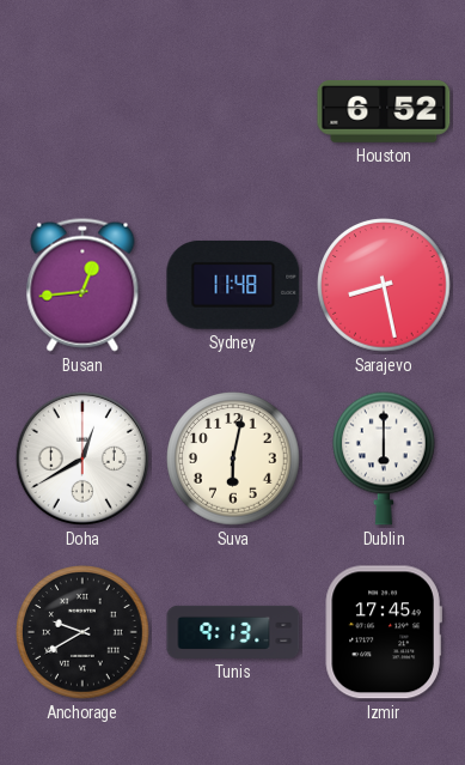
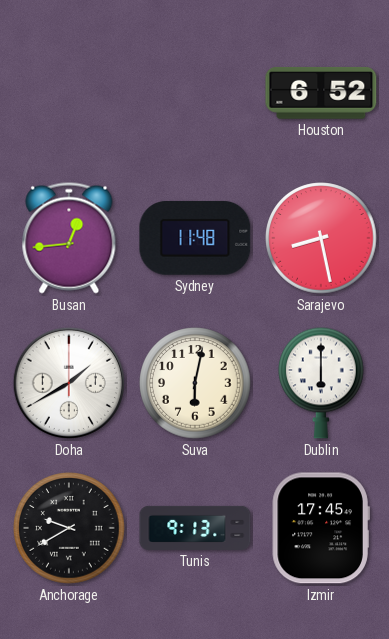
Doha: 12:40 -> 1:40
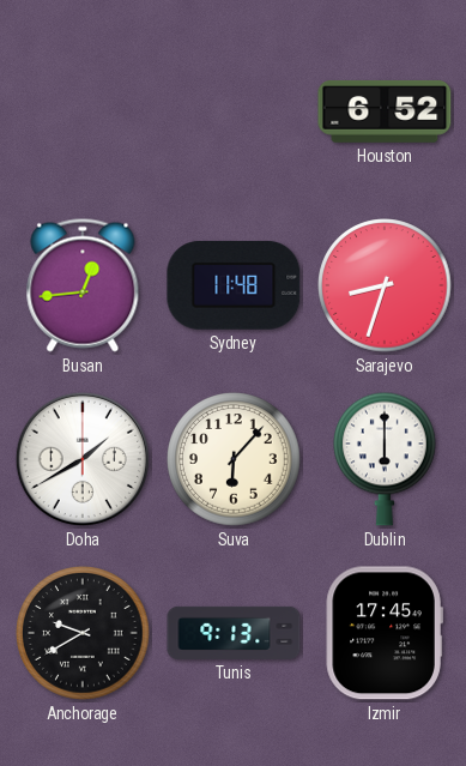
Sarajevo: 8:28 -> 8:33
Suva: 6:02 -> 6:07
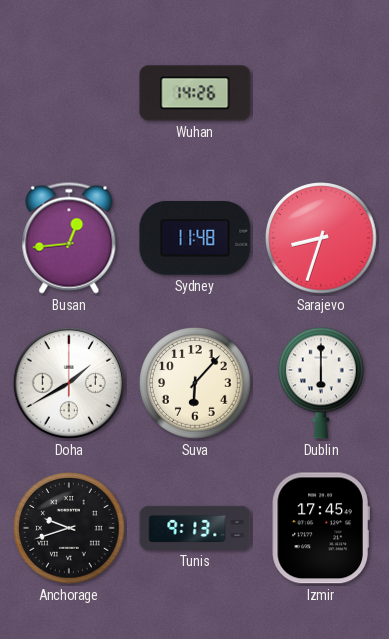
Wuhan: none -> 14:26
Houston: 6:52 -> none
Anchorage: 9:40 -> 9:42
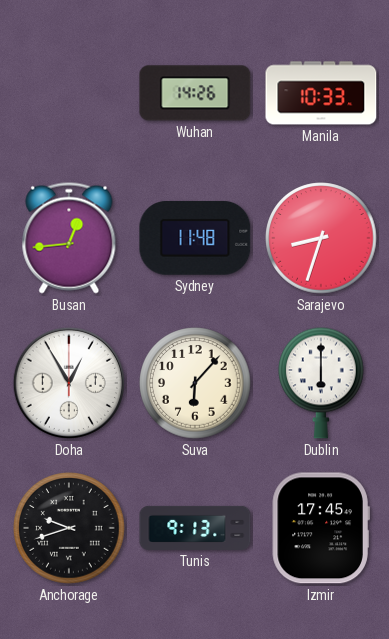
Manila: none -> 10:33
Doha: 1:40 -> 12:55
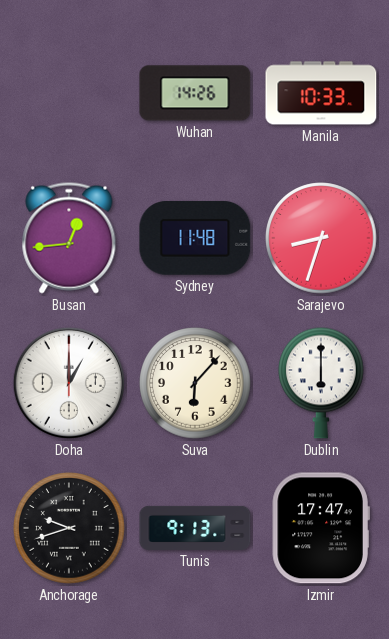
Doha: 12:55 -> 1:00
Izmir: 17:45 -> 17:47
